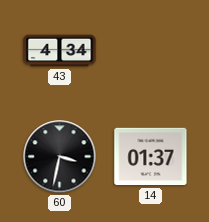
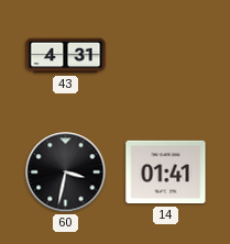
43: 4:34 -> 4:31
14: 01:37 -> 01:41
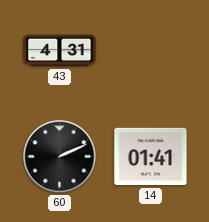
60: 3:32 -> 2:11
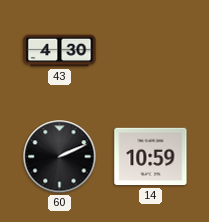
43: 4:31 -> 4:30
14: 01:41 -> 10:59
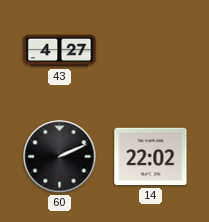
43: 4:30 -> 4:27
14: 10:59 -> 22:02
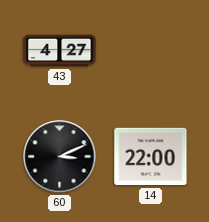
60: 2:11 -> 3:11
14: 22:02 -> 22:00
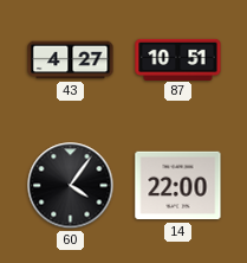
87: none -> 10:51
60: 3:11 -> 4:06
